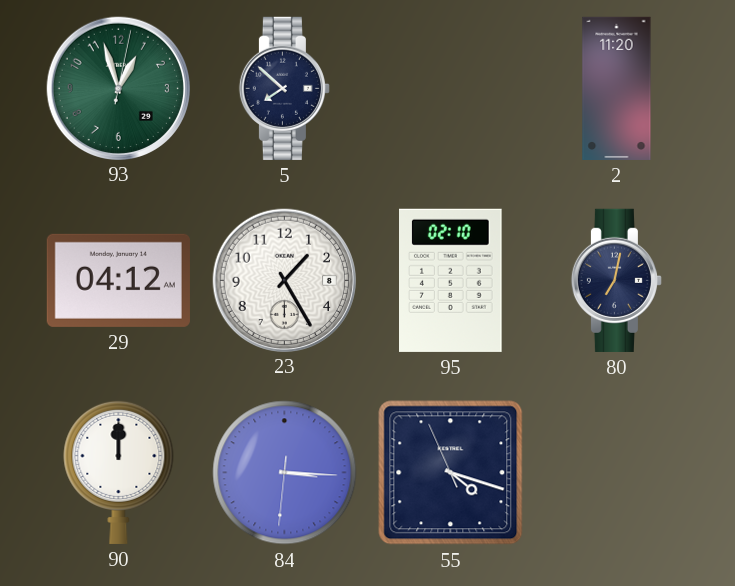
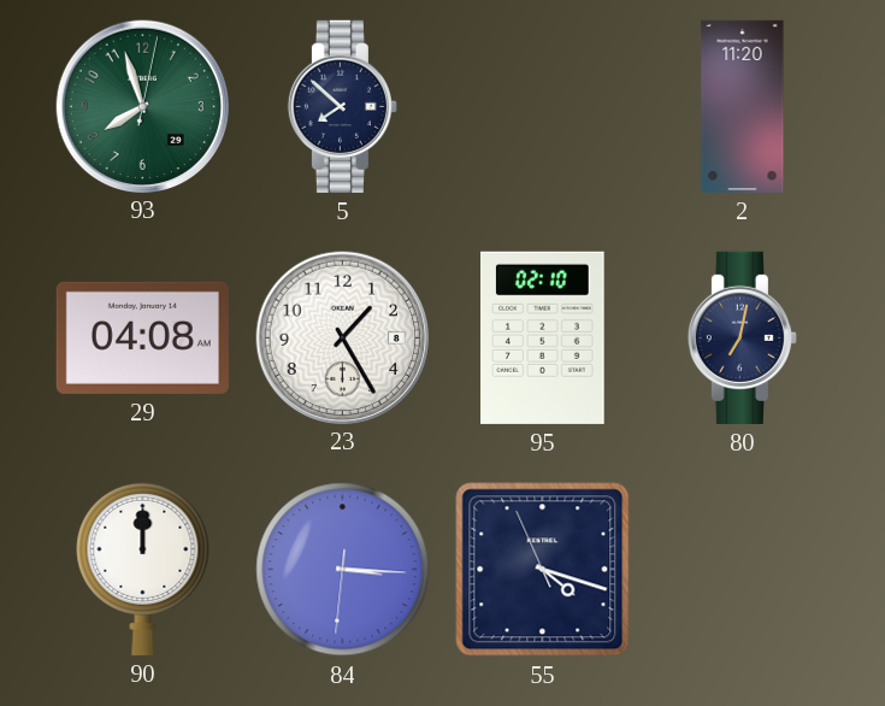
93: 12:57 -> 7:57
29: 04:12 -> 04:08
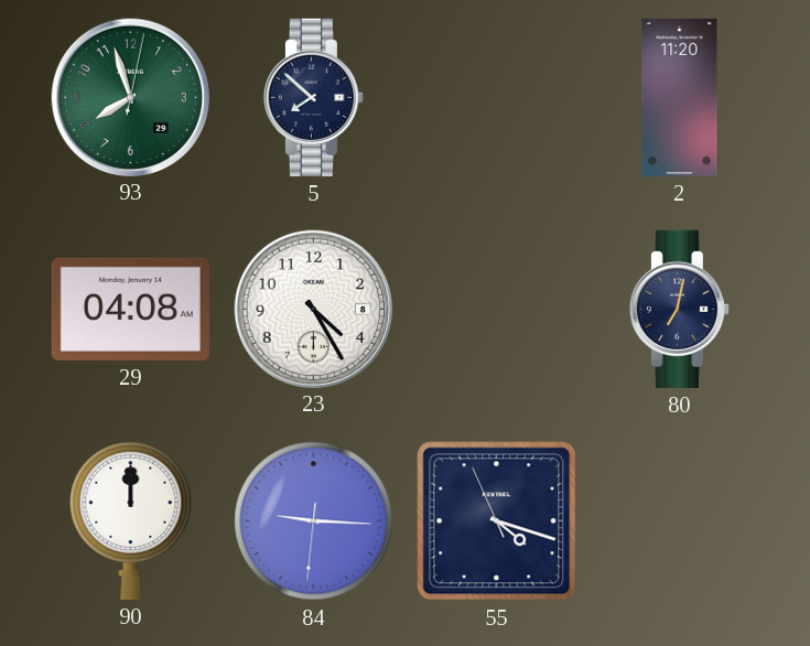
23: 1:25 -> 4:25
95: 02:10 -> none
84: 3:15 -> 9:15
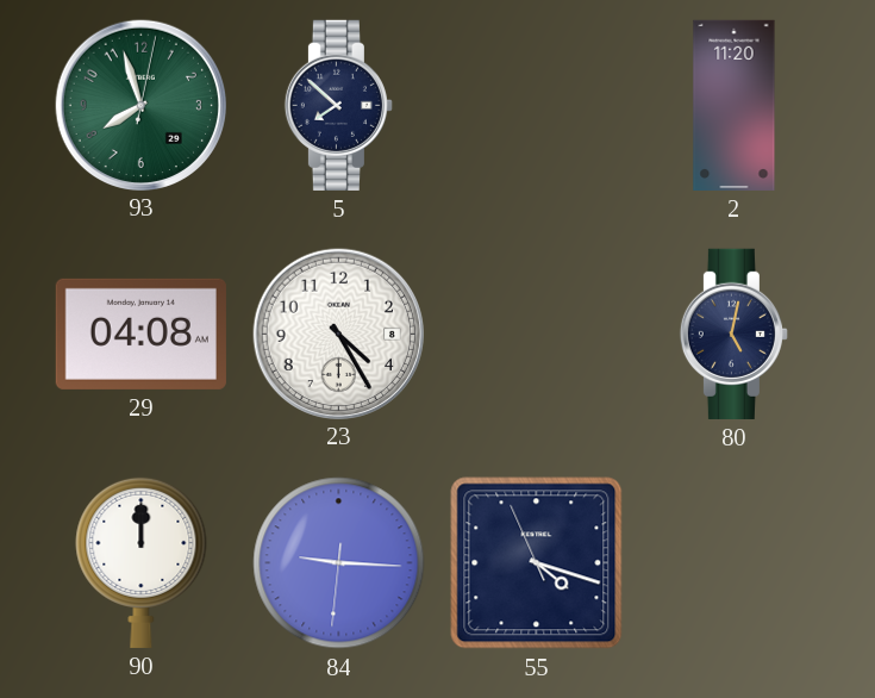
80: 7:02 -> 5:02
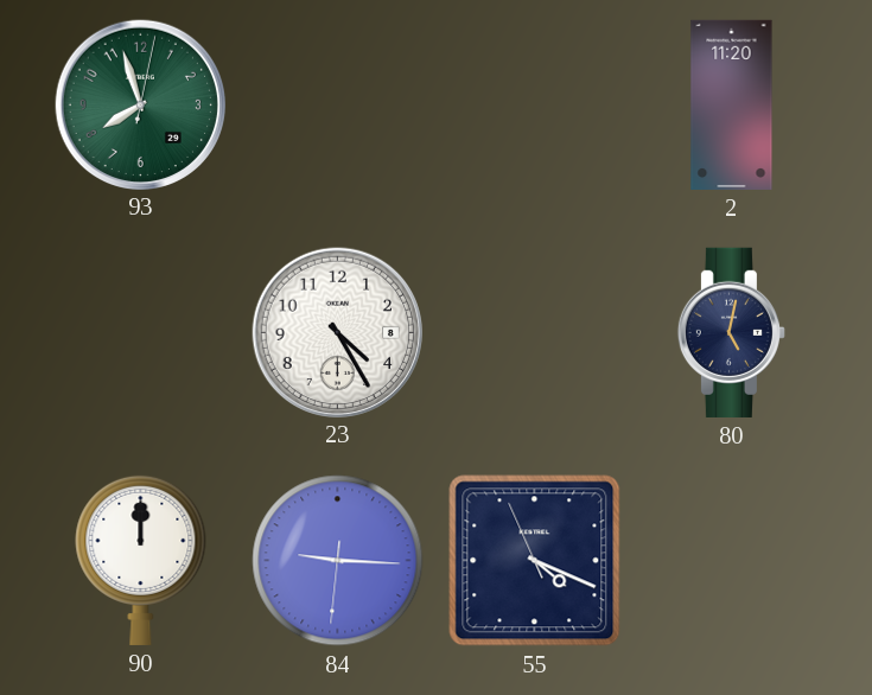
5: 7:52 -> none
29: 04:08 -> none
55: 4:17 -> 4:18
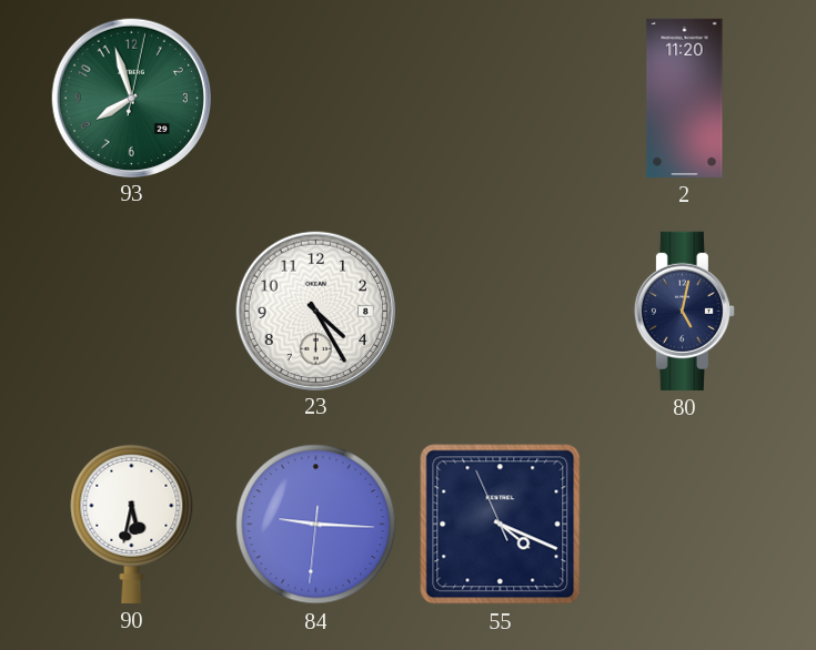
90: 12:00 -> 5:32
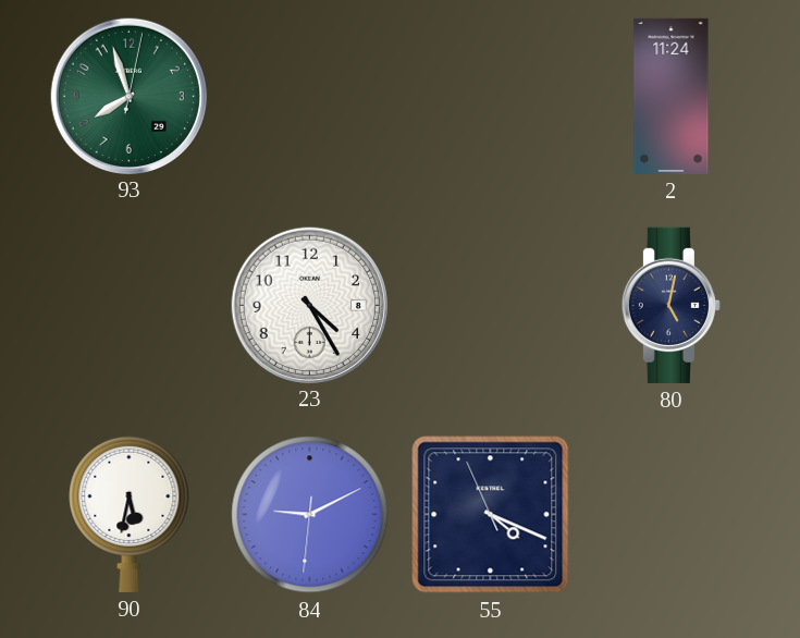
2: 11:20 -> 11:24
84: 9:15 -> 9:10
